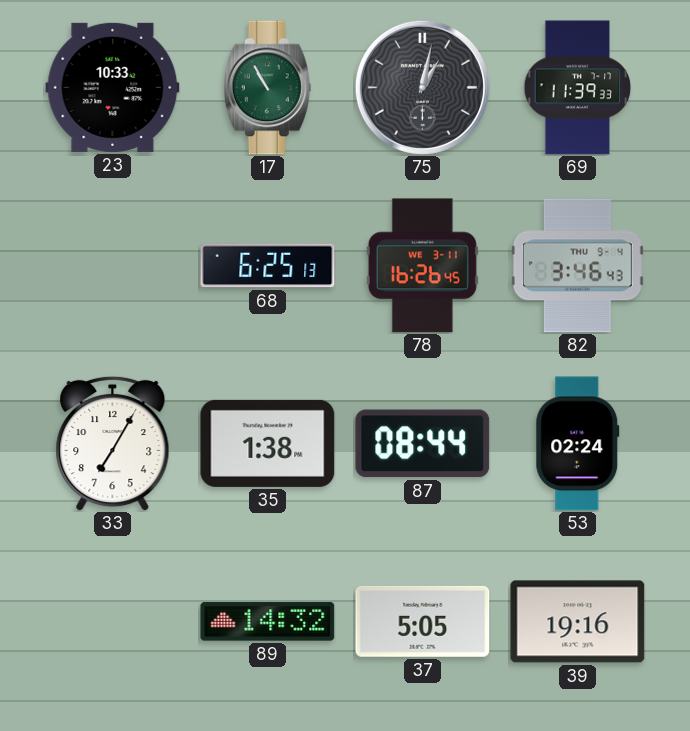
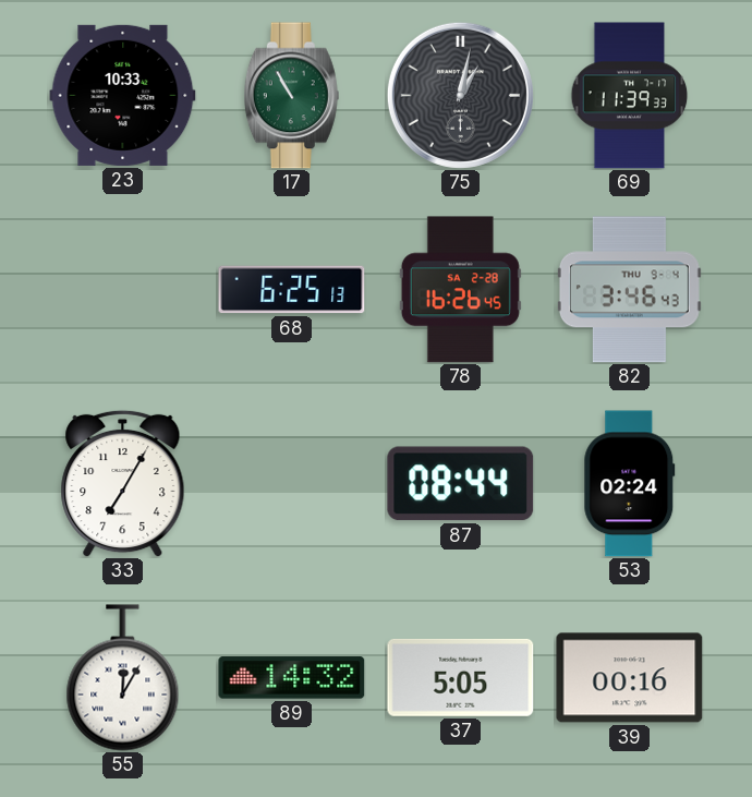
78 date: WE 3-11 -> SA 2-28
35: 1:38 -> none
55: none -> 12:05
39: 19:16 -> 00:16
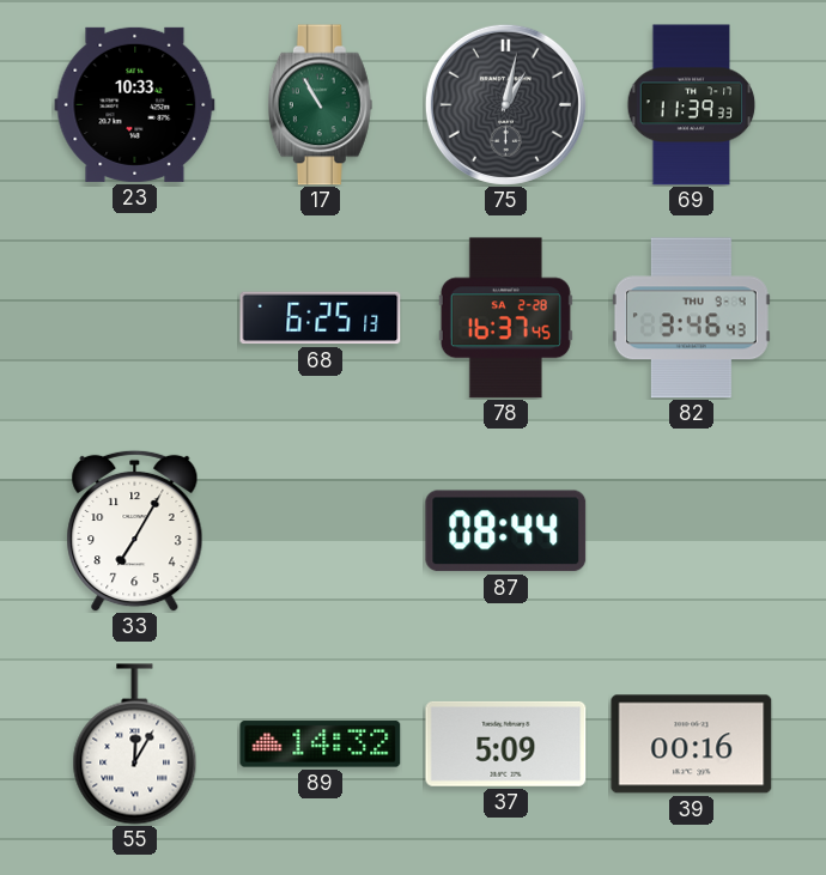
78: 16:26 -> 16:37
53: 02:24 -> none
37: 5:05 -> 5:09
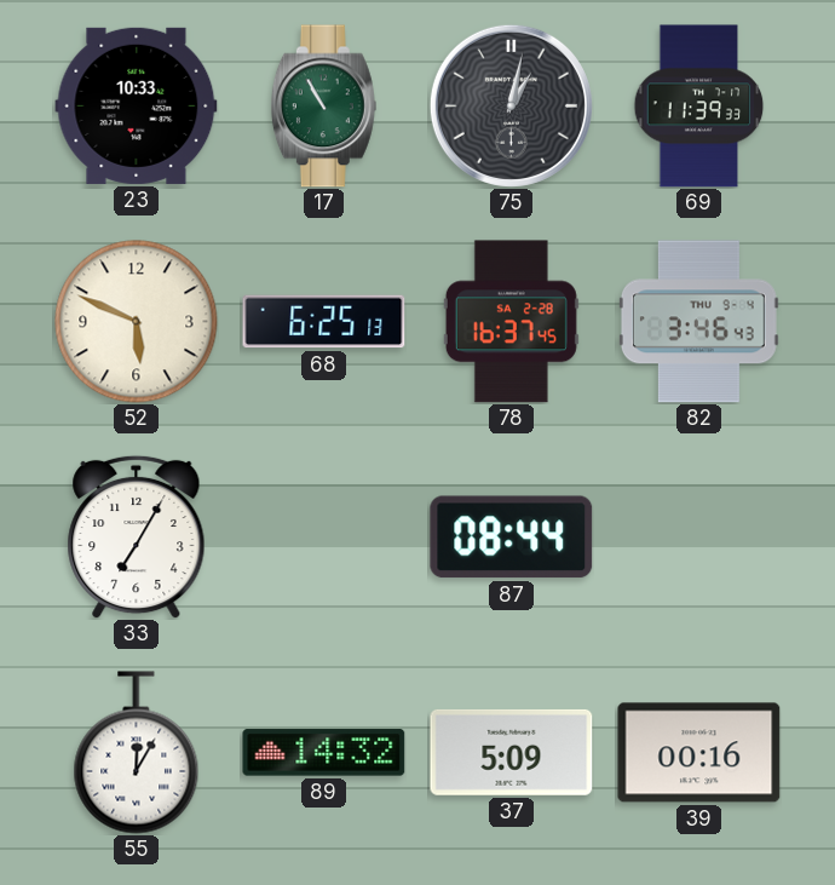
52: none -> 5:49
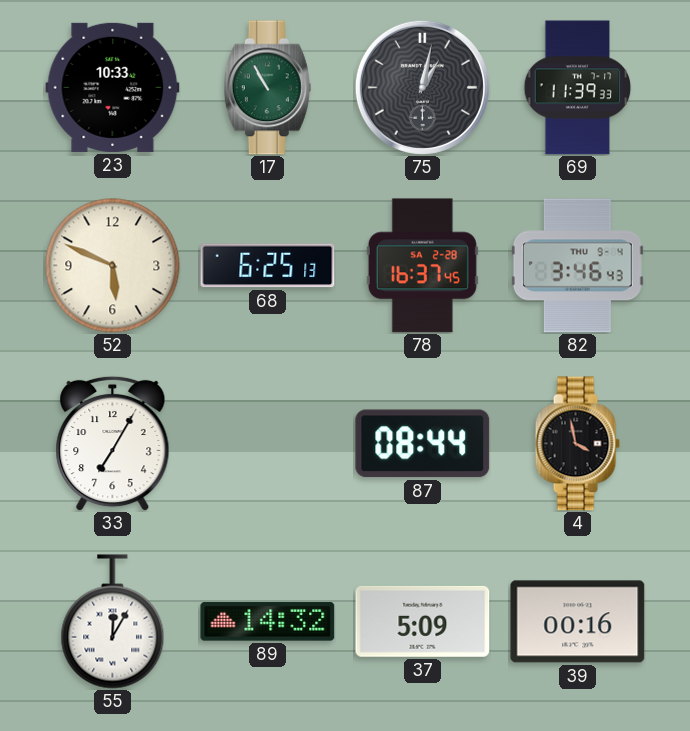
4: none -> 3:58
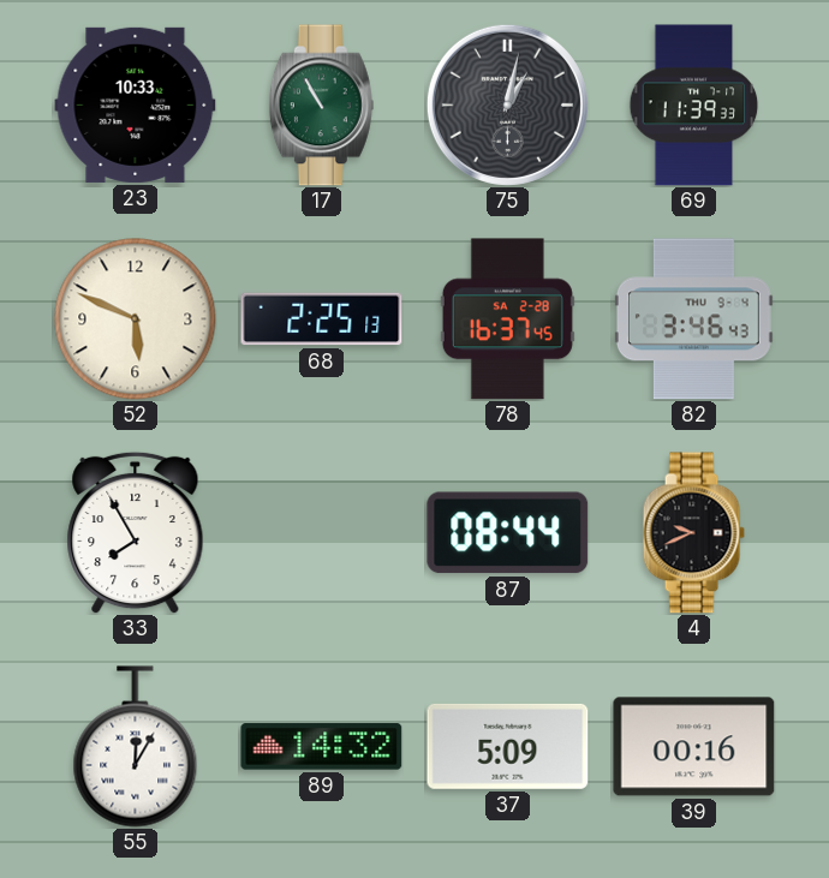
68: 6:25 -> 2:25
33: 7:05 -> 7:55
4: 3:58 -> 9:41
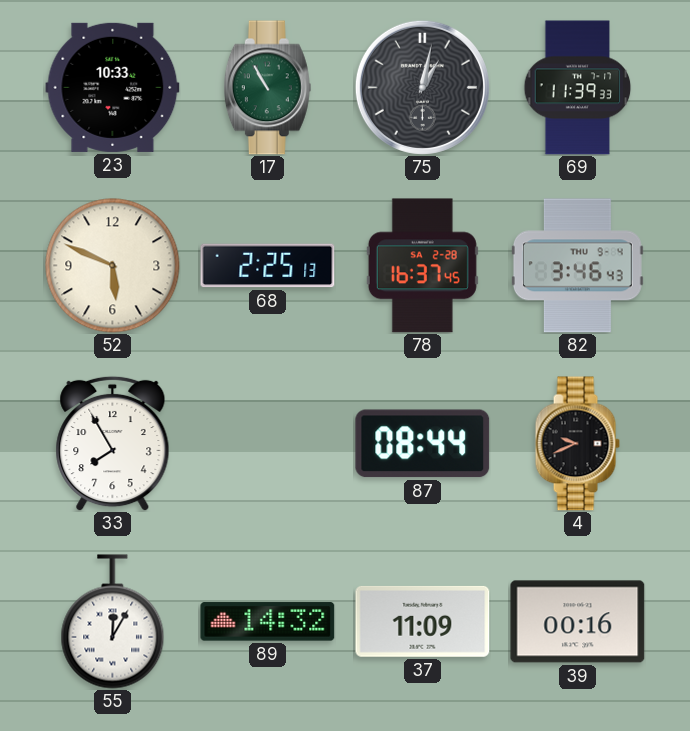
37: 5:09 -> 11:09
